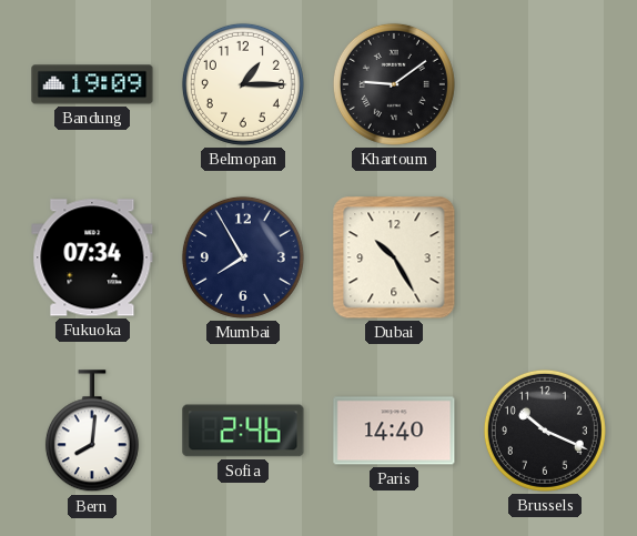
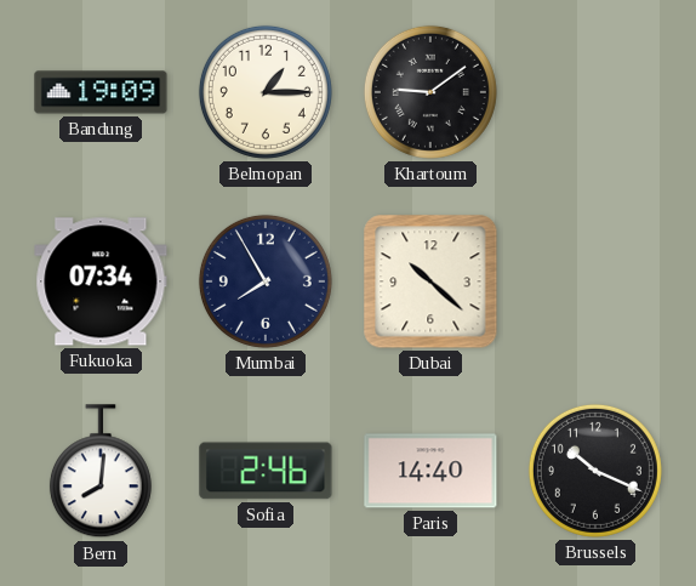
Dubai: 10:25 -> 10:22
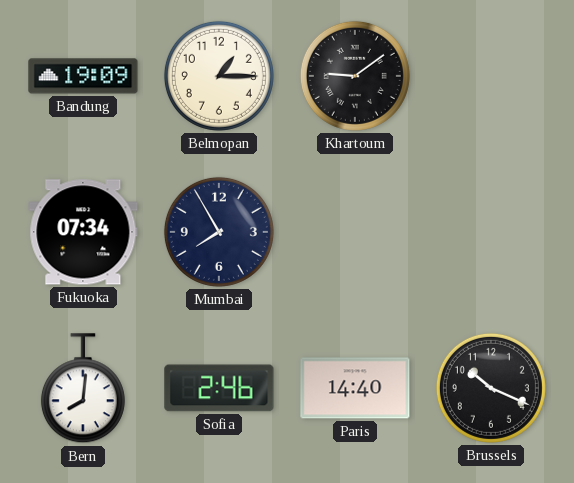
Dubai: 10:22 -> none
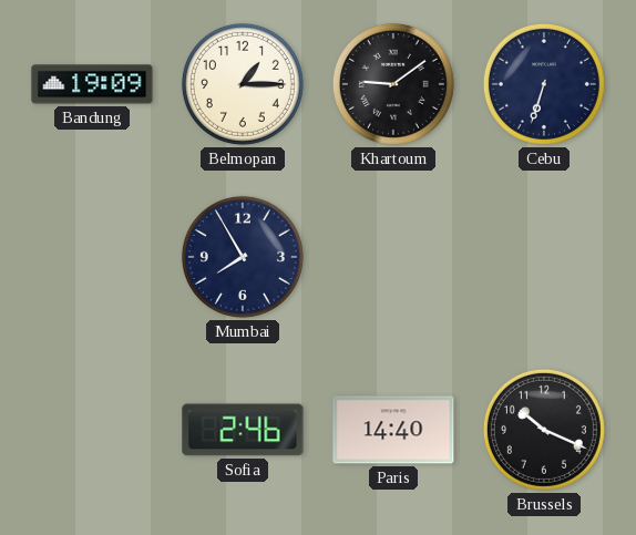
Cebu: none -> 6:33
Fukuoka: 07:34 -> none
Bern: 8:01 -> none
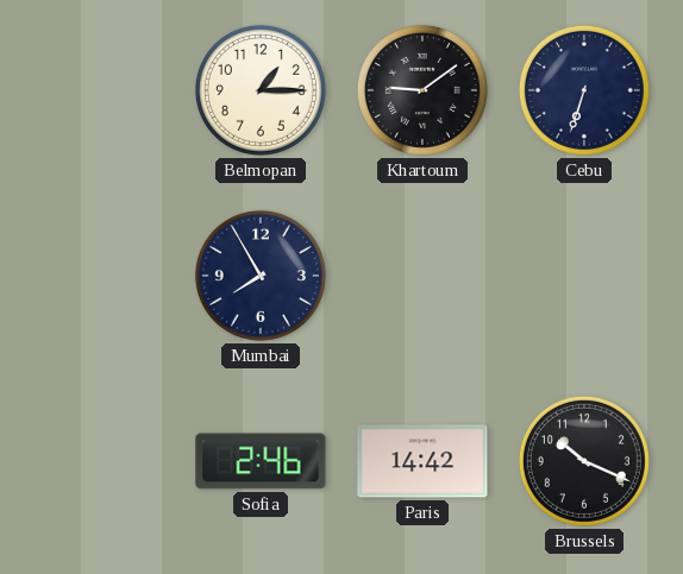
Bandung: 19:09 -> none
Paris: 14:40 -> 14:42
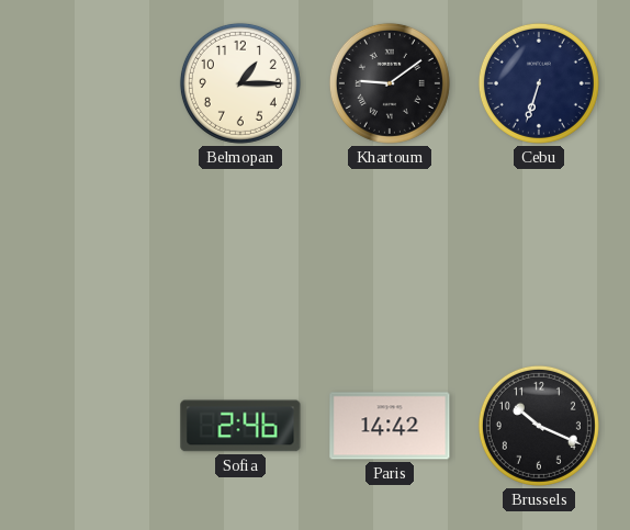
Mumbai: 7:55 -> none
